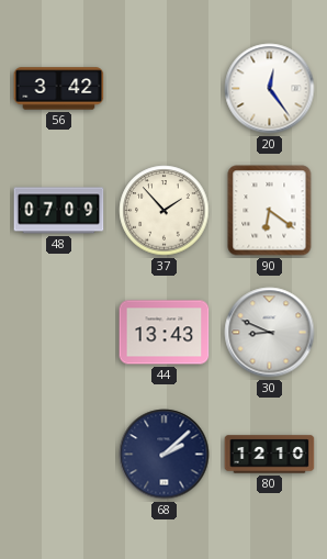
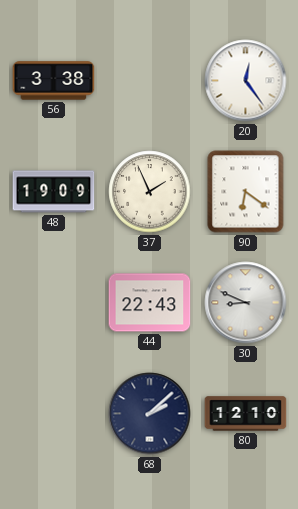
56: 3:42 -> 3:38
48: 07:09 -> 19:09
37: 1:53 -> 1:56
44: 13:43 -> 22:43
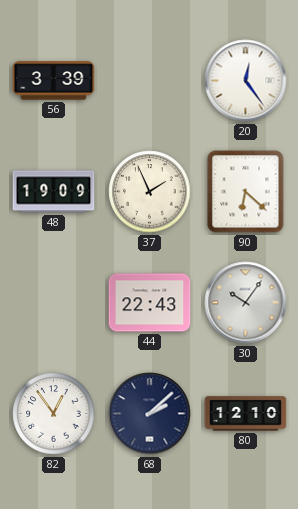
56: 3:38 -> 3:39
90: 6:21 -> 6:22
30: 8:49 -> 10:06
82: none -> 12:54
